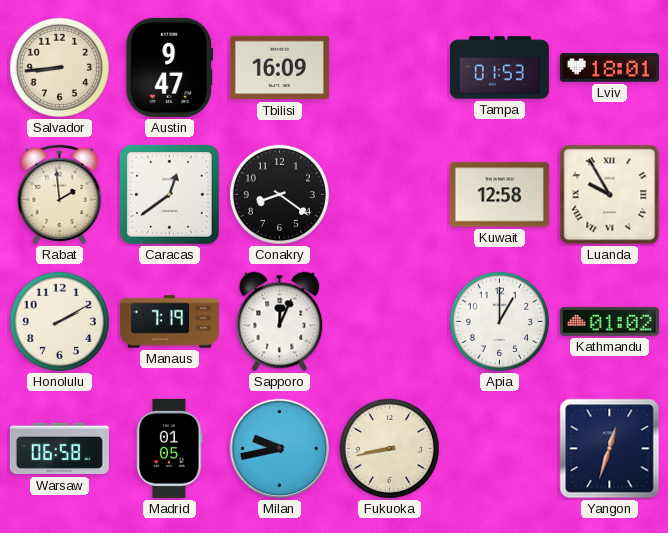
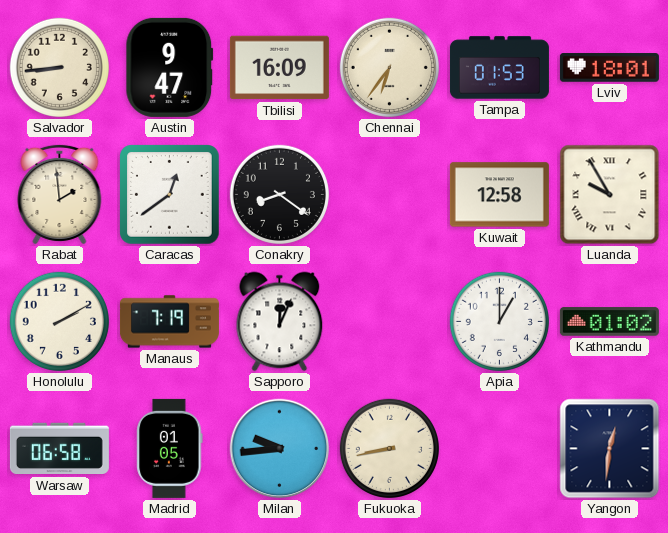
Chennai: none -> 6:36
Milan: 9:43 -> 9:44
Yangon: 12:33 -> 12:31
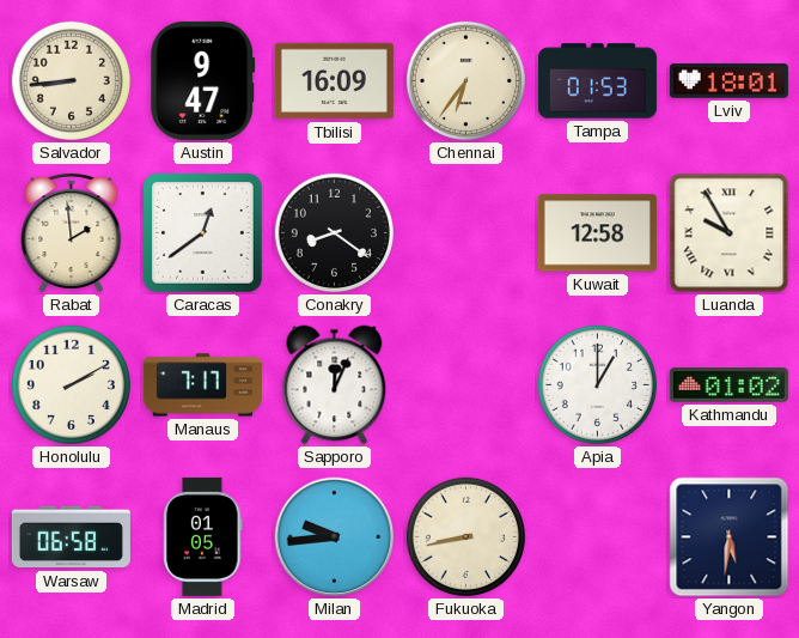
Manaus: 7:19 -> 7:17
Yangon: 12:31 -> 5:31
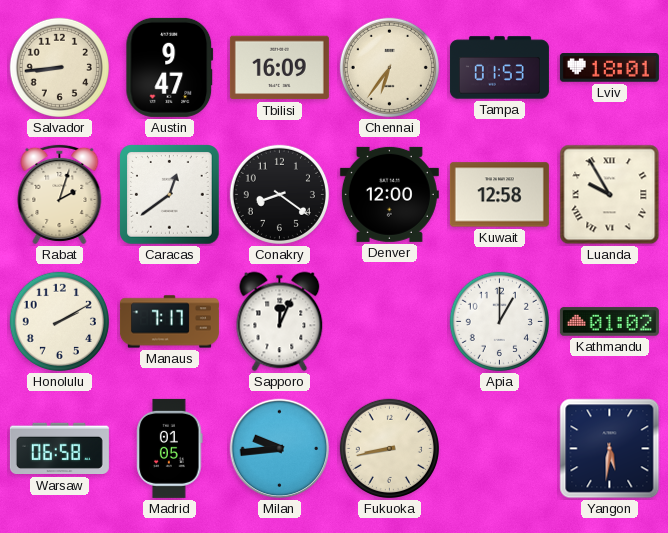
Rabat: 1:59 -> 2:03
Denver: none -> 12:00
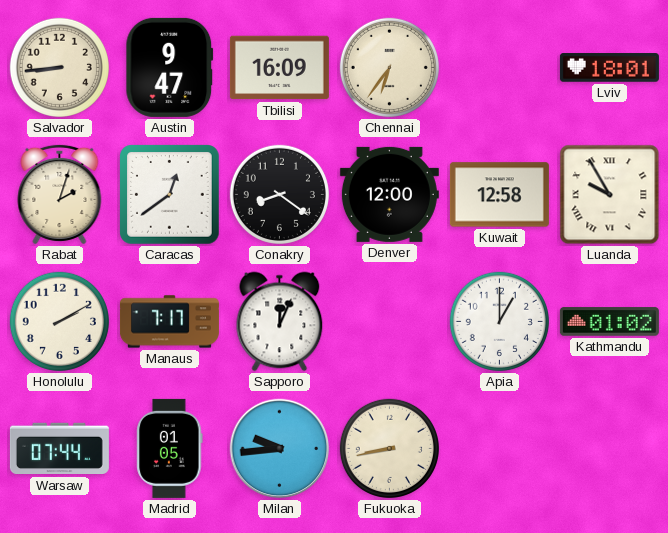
Tampa: 01:53 -> none
Warsaw: 06:58 -> 07:44
Yangon: 5:31 -> none
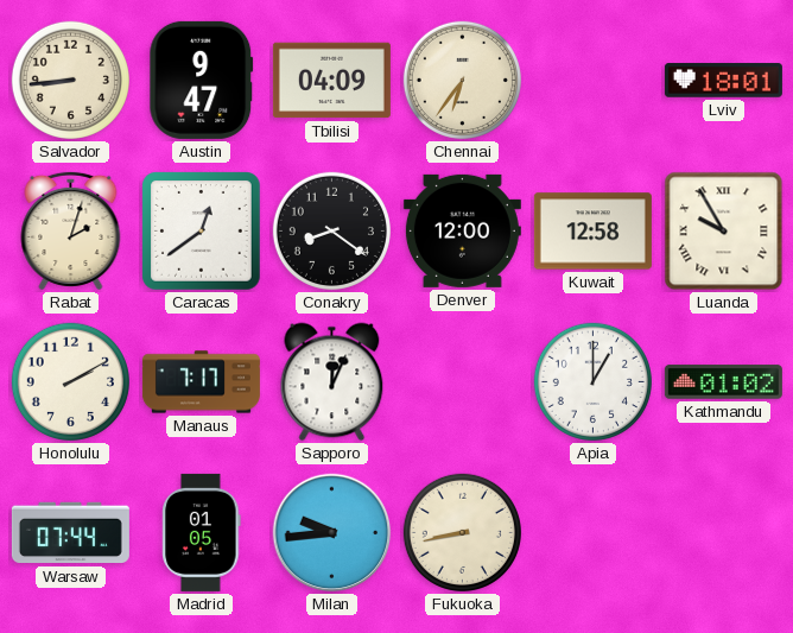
Tbilisi: 16:09 -> 04:09
